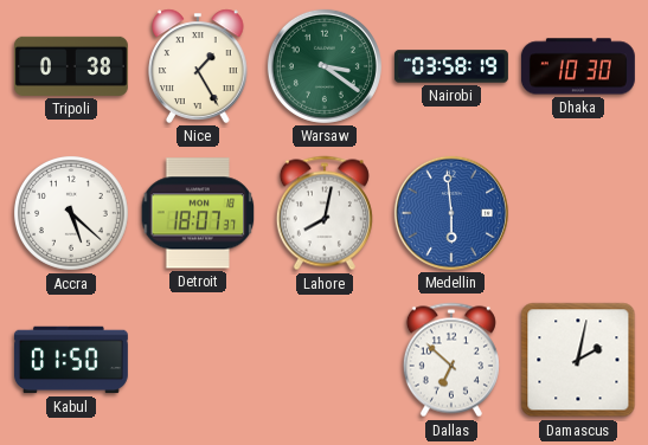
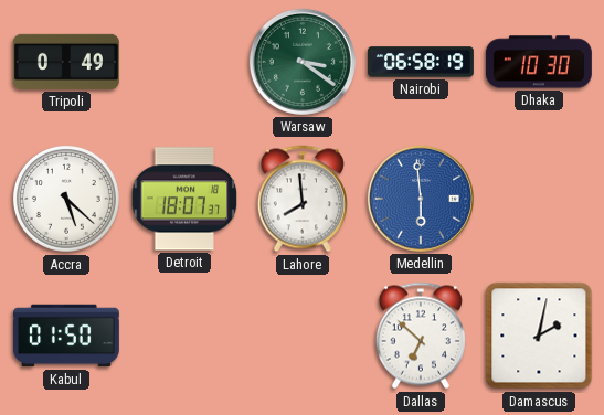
Tripoli: 0:38 -> 0:49
Nice: 1:25 -> none
Nairobi: 03:58 -> 06:58
Lahore: 8:02 -> 7:59
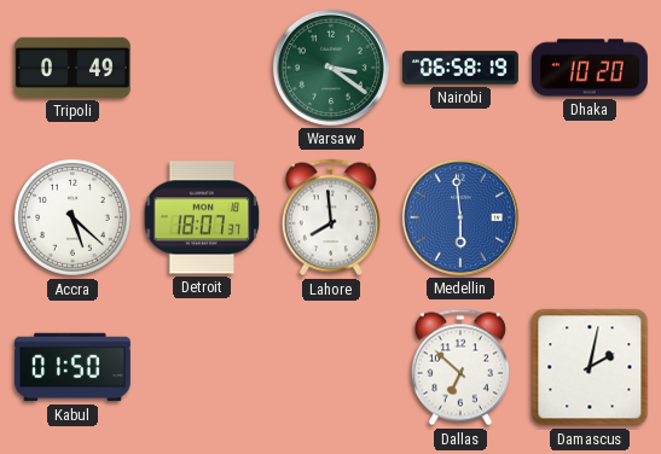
Dhaka: 10:30 -> 10:20
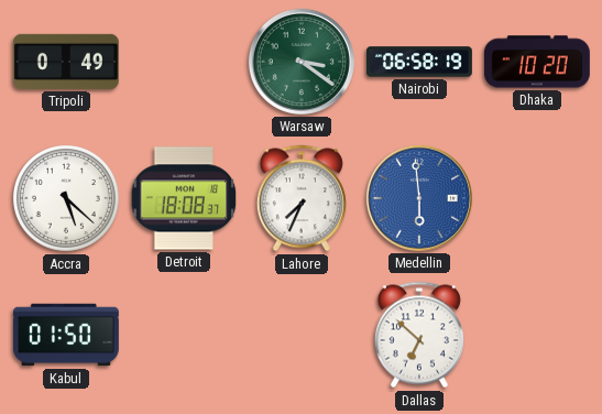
Detroit: 18:07 -> 18:08
Lahore: 7:59 -> 7:34
Damascus: 2:02 -> none
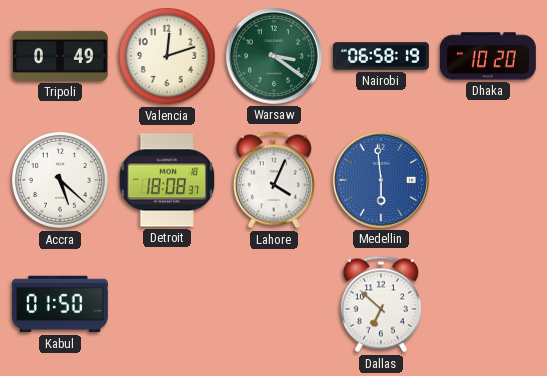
Valencia: none -> 12:12
Lahore: 7:34 -> 4:04
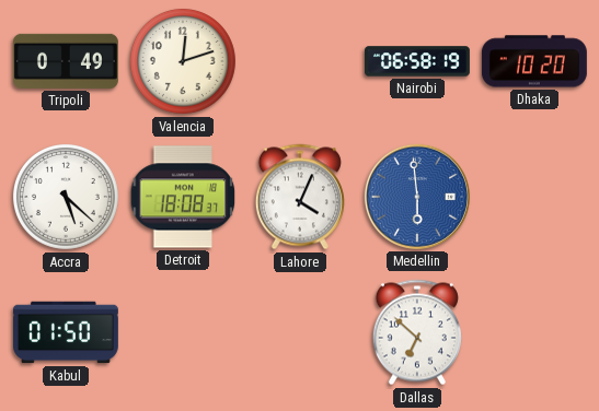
Warsaw: 3:21 -> none
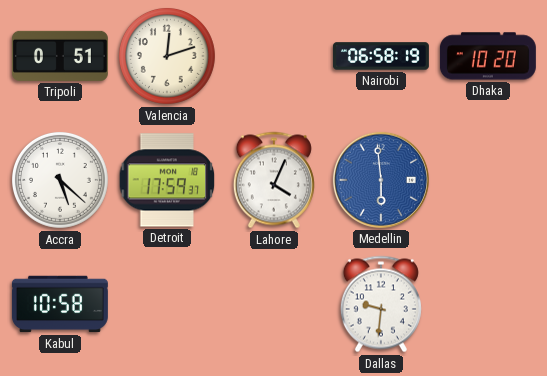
Tripoli: 0:49 -> 0:51
Detroit: 18:08 -> 17:59
Kabul: 01:50 -> 10:58
Dallas: 6:52 -> 9:31
